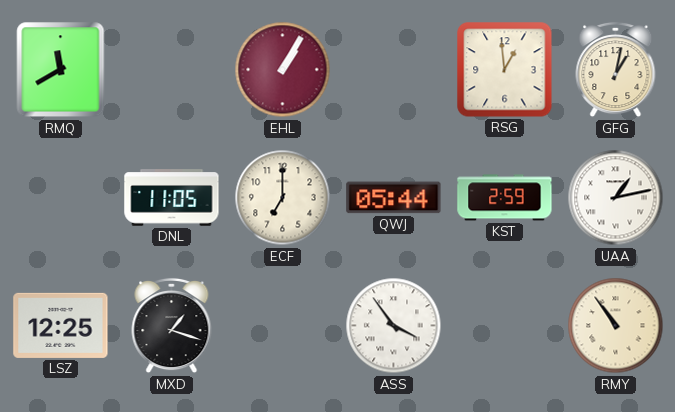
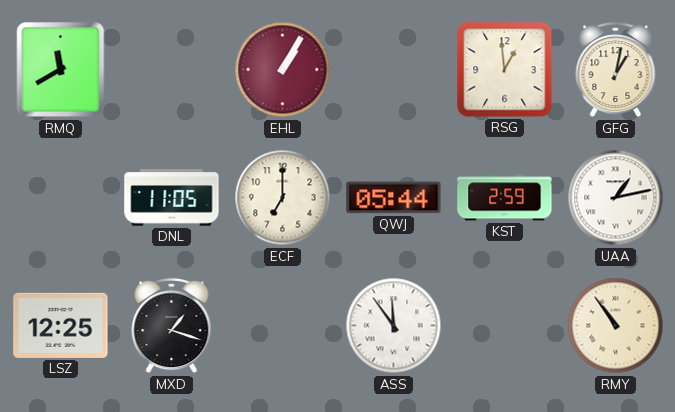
ASS: 3:54 -> 11:54
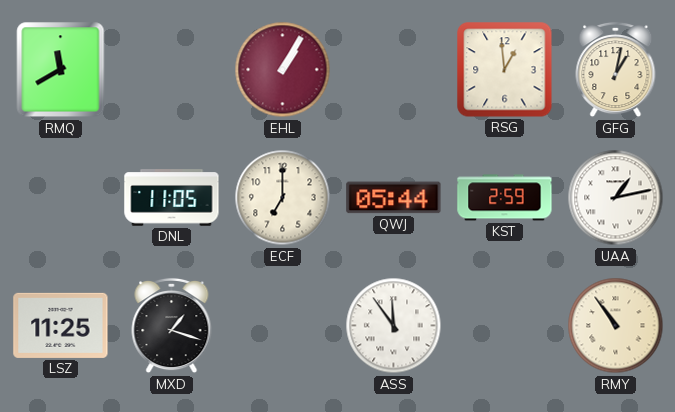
LSZ: 12:25 -> 11:25
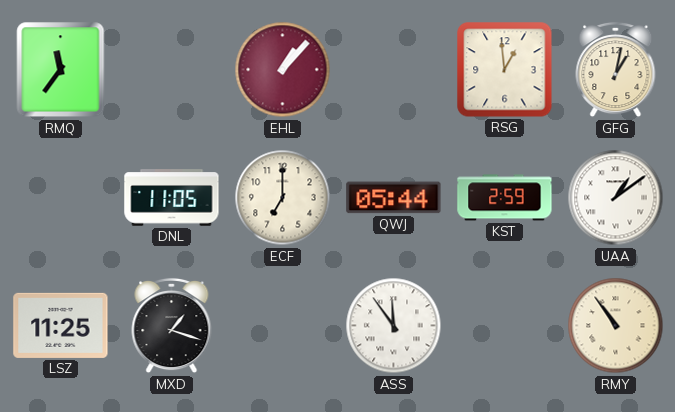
RMQ: 11:40 -> 11:36
EHL: 1:05 -> 1:07
UAA: 1:13 -> 1:09
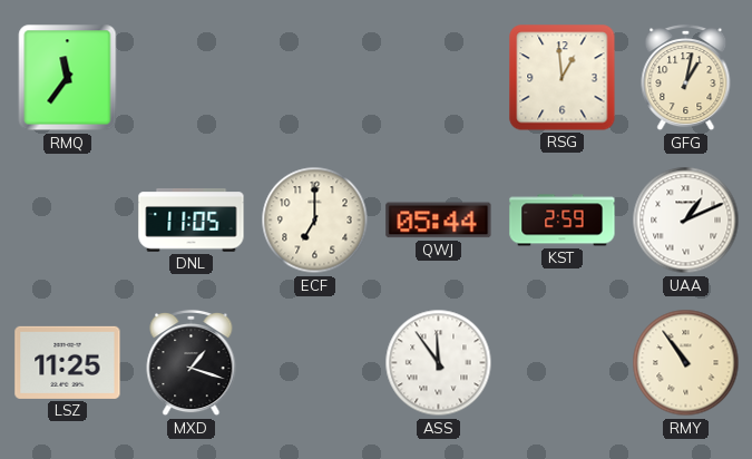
EHL: 1:07 -> none
UAA: 1:09 -> 1:11
